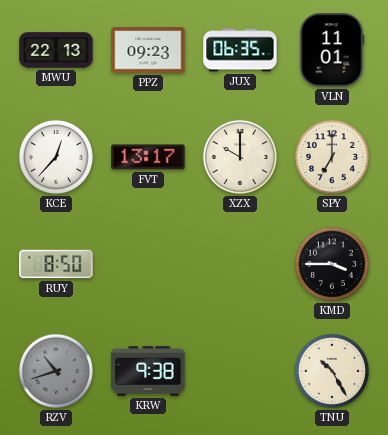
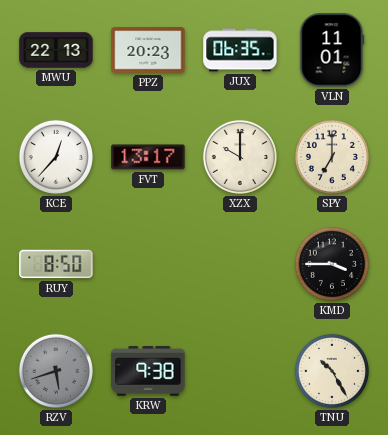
PPZ: 09:23 -> 20:23
RZV: 10:42 -> 5:42
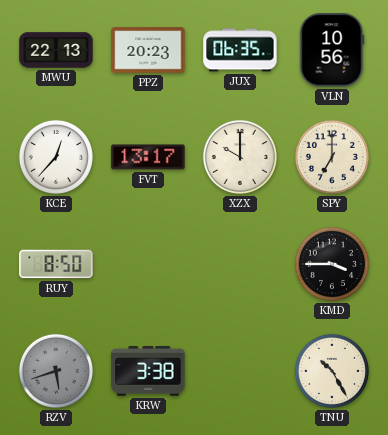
VLN: 11:01 -> 10:56
KRW: 9:38 -> 3:38
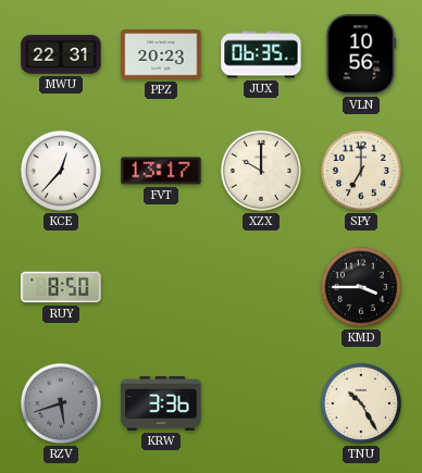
MWU: 22:13 -> 22:31
KRW: 3:38 -> 3:36
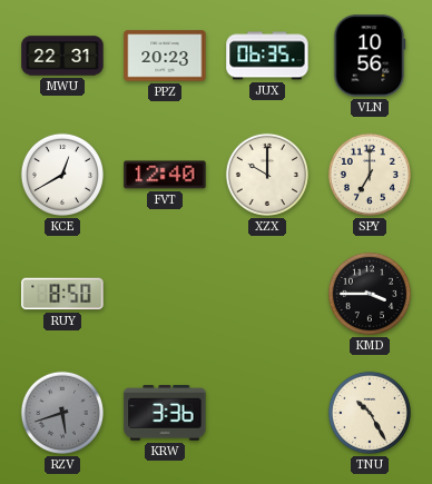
KCE: 12:37 -> 12:40
FVT: 13:17 -> 12:40
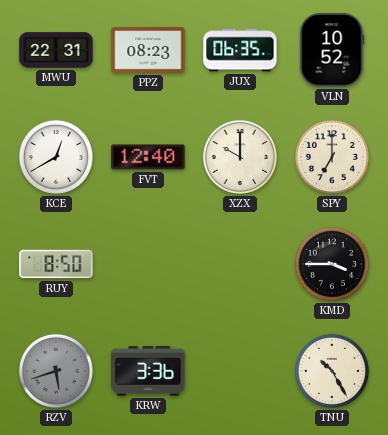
PPZ: 20:23 -> 08:23
VLN: 10:56 -> 10:52
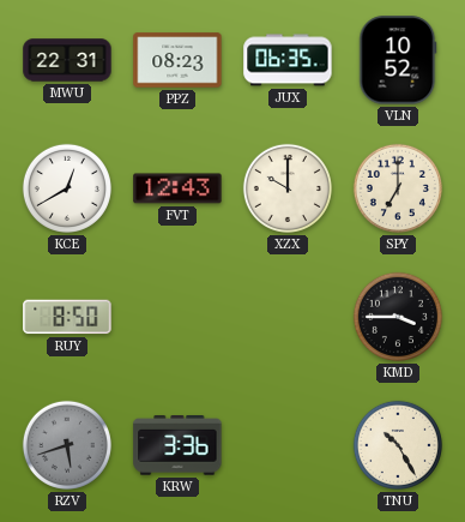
FVT: 12:40 -> 12:43
